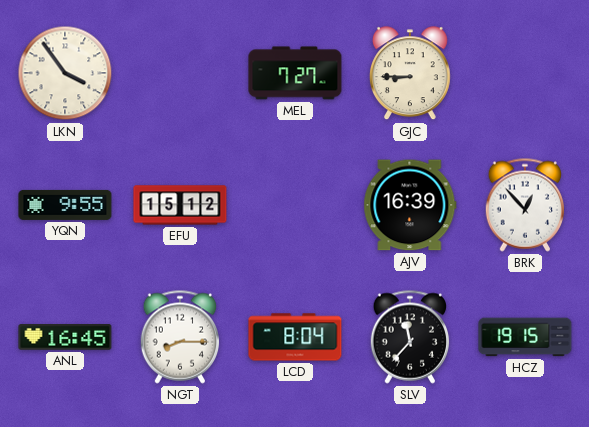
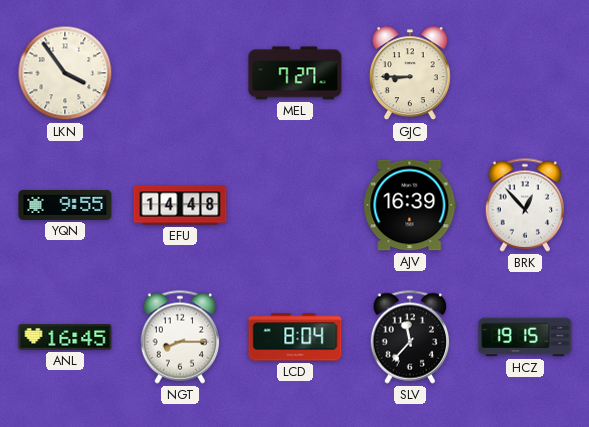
EFU: 15:12 -> 14:48
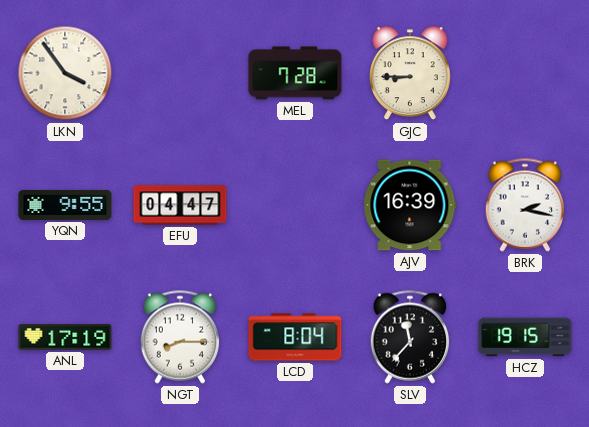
MEL: 7:27 -> 7:28
EFU: 14:48 -> 04:47
BRK: 12:53 -> 2:17
ANL: 16:45 -> 17:19
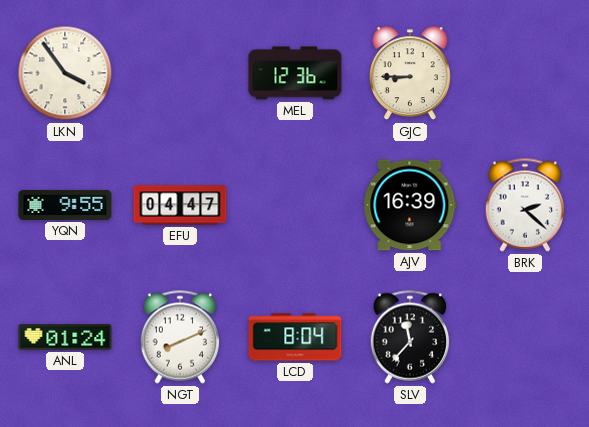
MEL: 7:28 -> 12:36
BRK: 2:17 -> 2:22
ANL: 17:19 -> 01:24
NGT: 8:15 -> 8:11
HCZ: 19:15 -> none
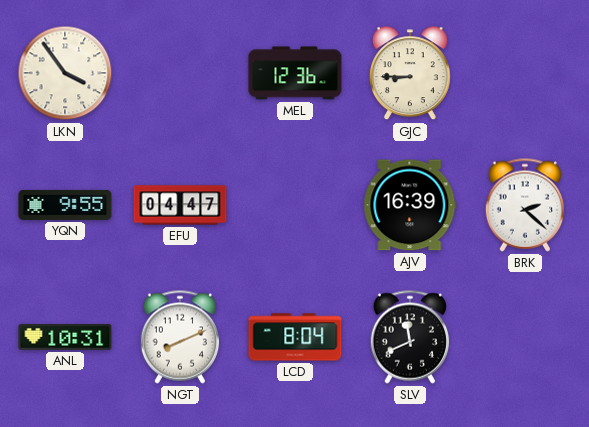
ANL: 01:24 -> 10:31
SLV: 11:37 -> 11:41
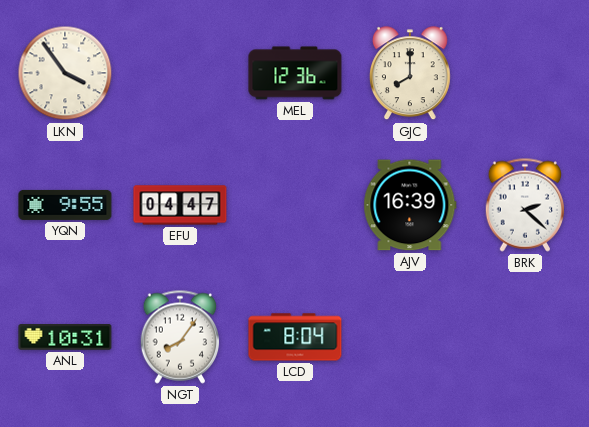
GJC: 8:45 -> 8:00
NGT: 8:11 -> 8:06
SLV: 11:41 -> none
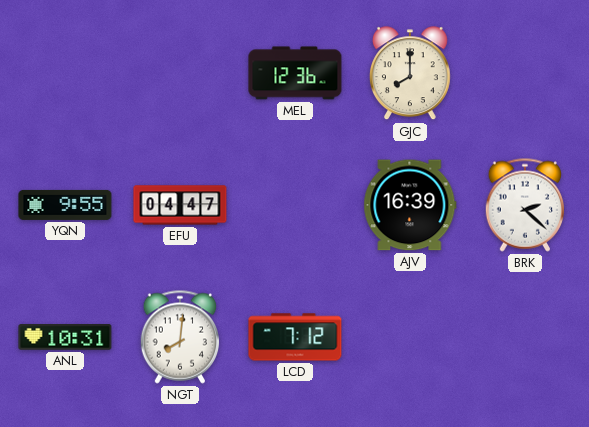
LKN: 3:54 -> none
NGT: 8:06 -> 8:01
LCD: 8:04 -> 7:12
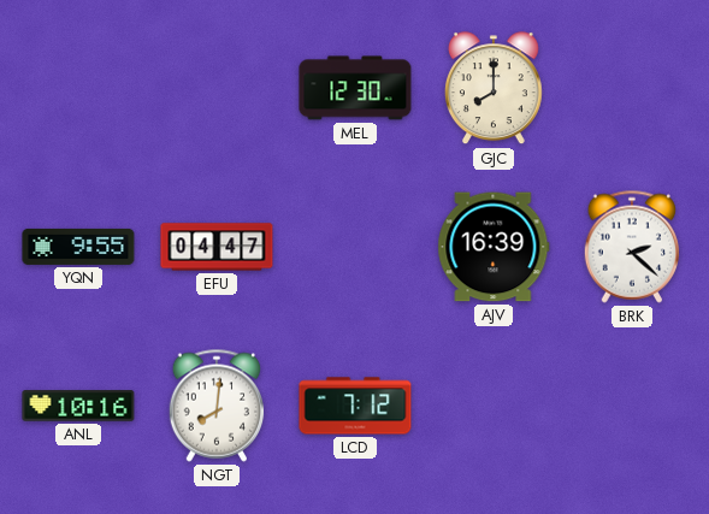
MEL: 12:36 -> 12:30
ANL: 10:31 -> 10:16
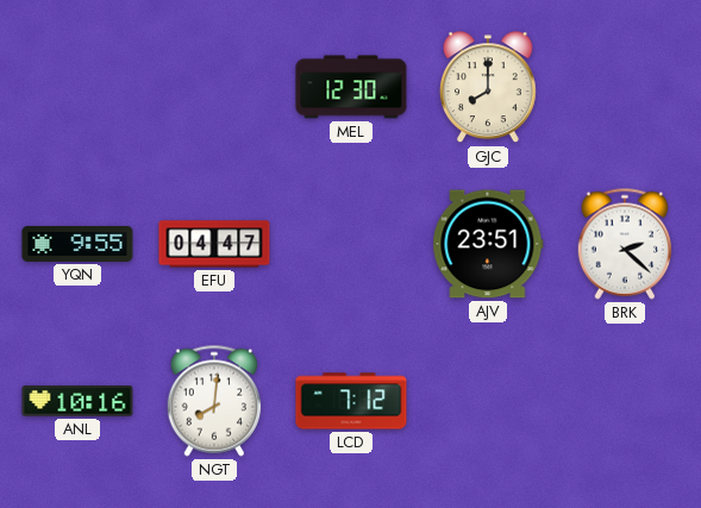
AJV: 16:39 -> 23:51
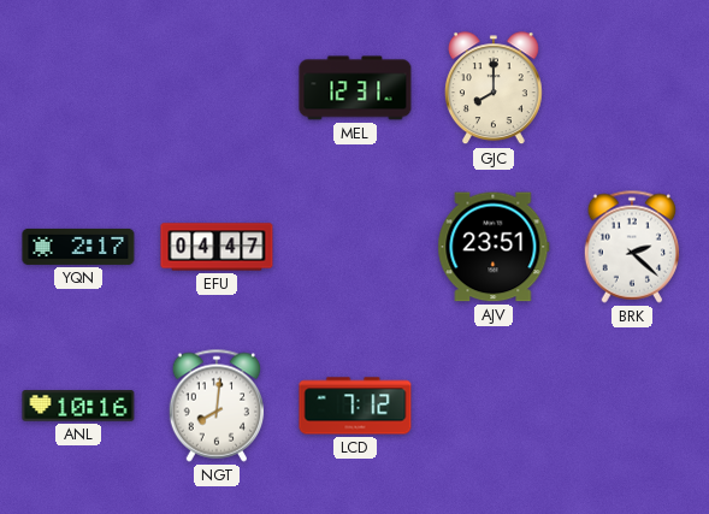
MEL: 12:30 -> 12:31
YQN: 9:55 -> 2:17
